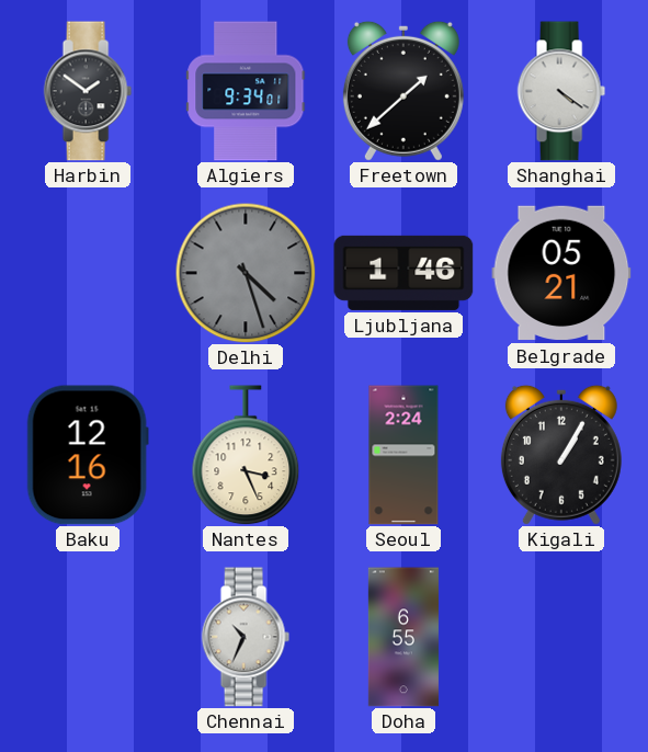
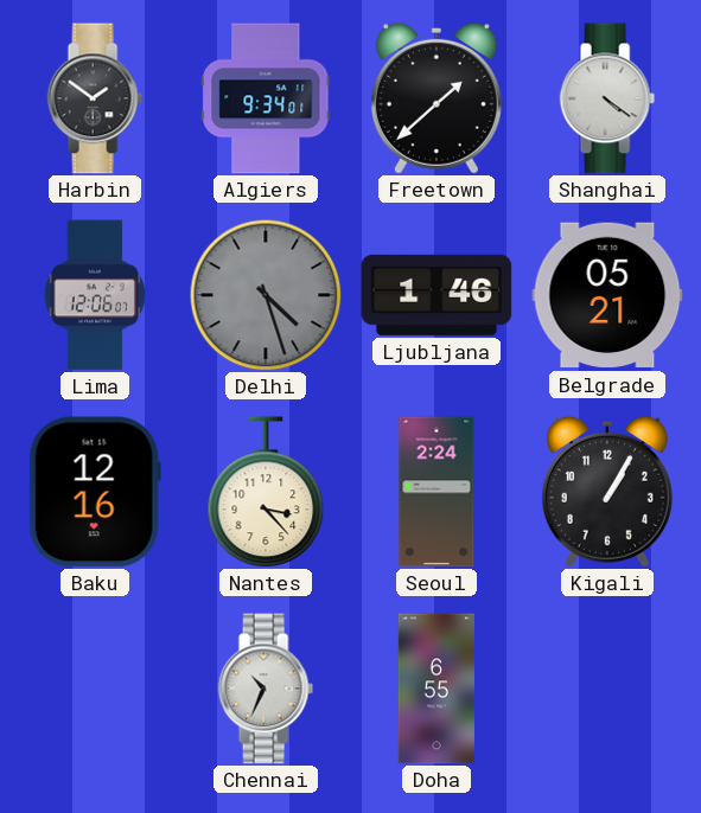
Lima: none -> 12:06
Nantes: 3:26 -> 3:23
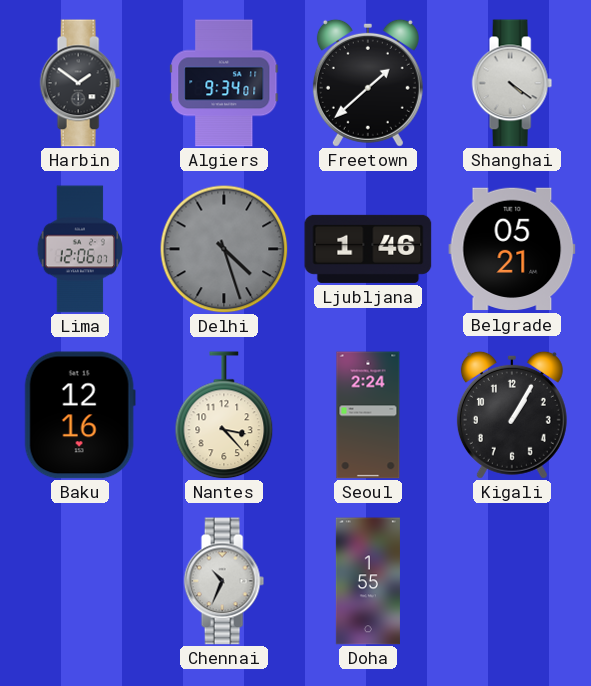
Doha: 6:55 -> 1:55
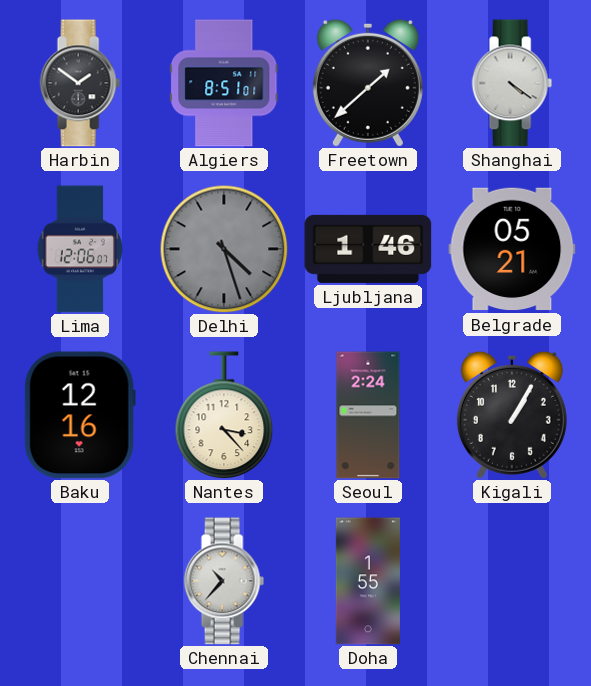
Algiers: 9:34 -> 8:51
Chennai: 10:34 -> 10:37
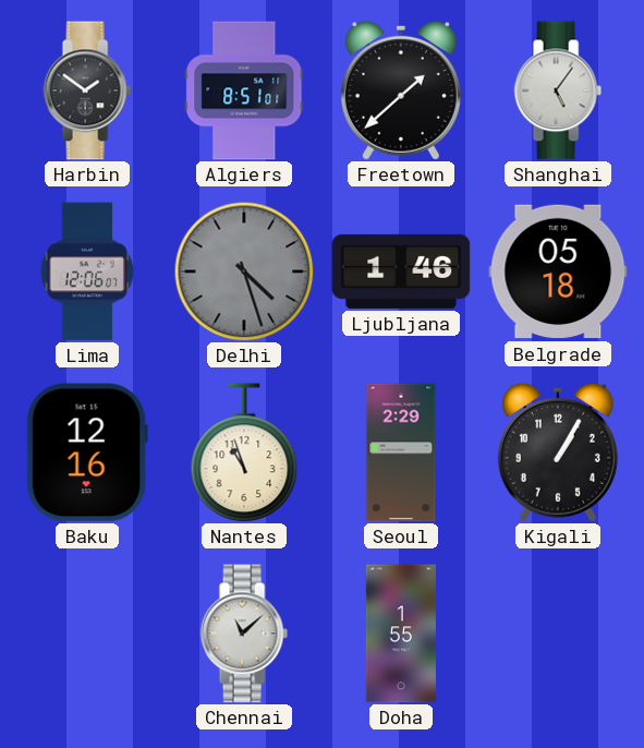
Shanghai: 4:21 -> 5:06
Belgrade: 05:21 -> 05:18
Nantes: 3:23 -> 10:57
Seoul: 2:24 -> 2:29
Chennai: 10:37 -> 11:08
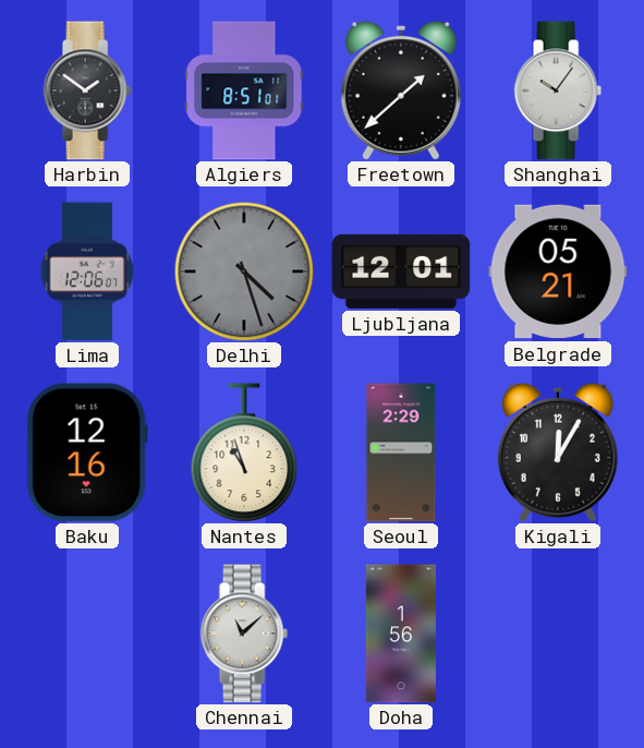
Shanghai: 5:06 -> 10:06
Ljubljana: 1:46 -> 12:01
Belgrade: 05:18 -> 05:21
Kigali: 1:05 -> 12:05
Doha: 1:55 -> 1:56
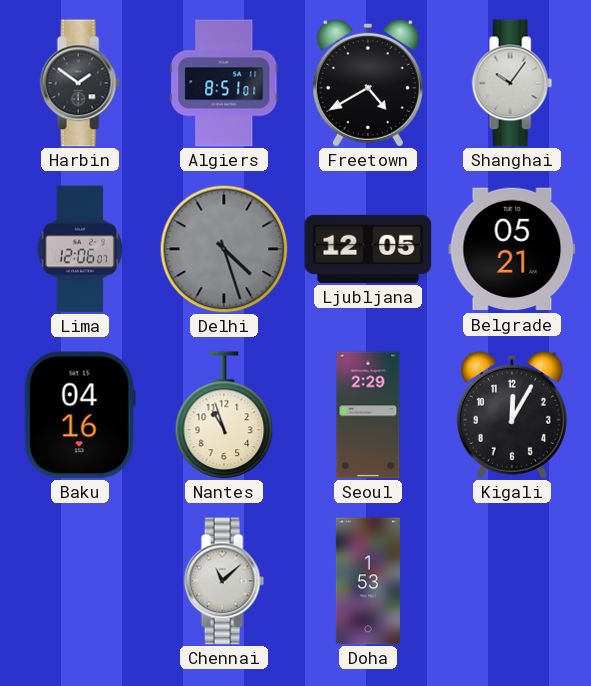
Freetown: 1:38 -> 4:40
Ljubljana: 12:01 -> 12:05
Baku: 12:16 -> 04:16
Doha: 1:56 -> 1:53
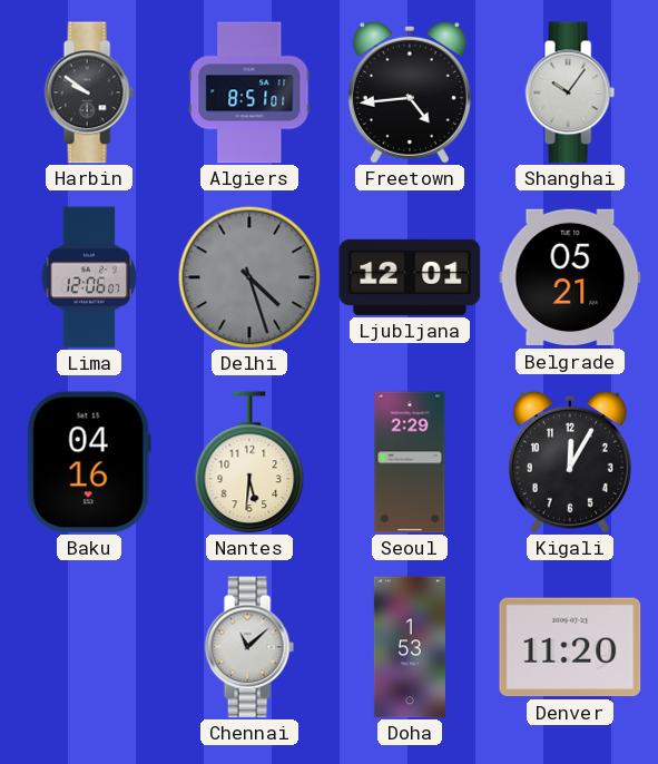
Harbin: 1:51 -> 9:51
Freetown: 4:40 -> 4:44
Ljubljana: 12:05 -> 12:01
Nantes: 10:57 -> 5:31
Denver: none -> 11:20
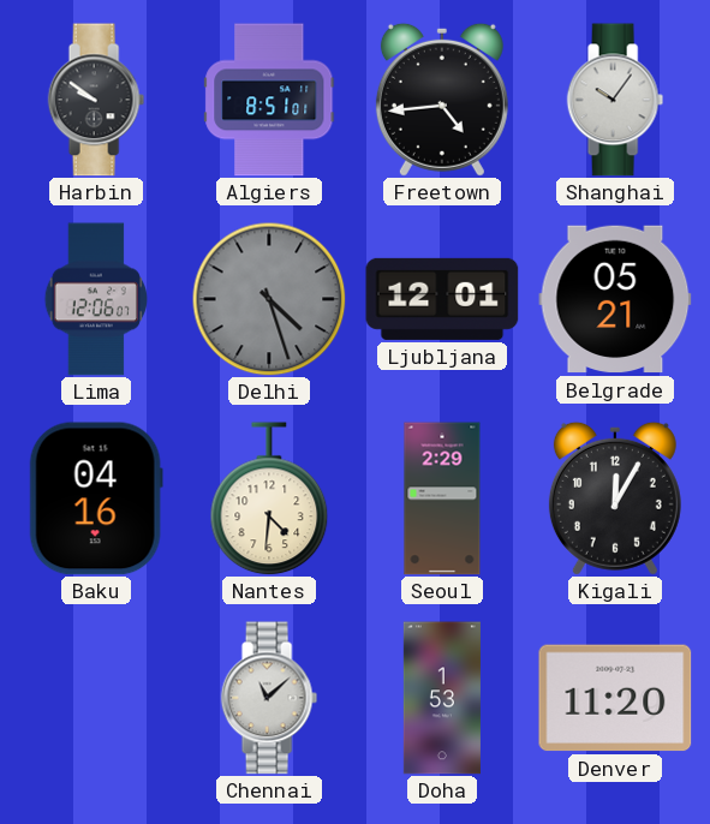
Nantes: 5:31 -> 4:31
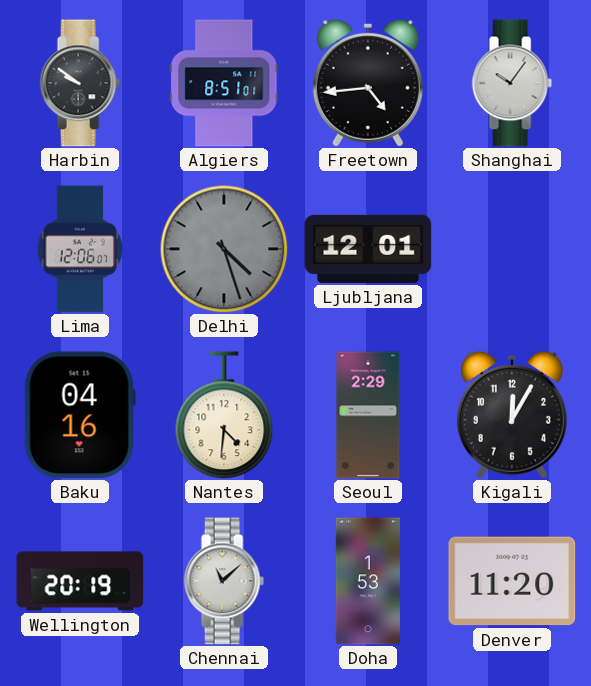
Belgrade: 05:21 -> none
Wellington: none -> 20:19
